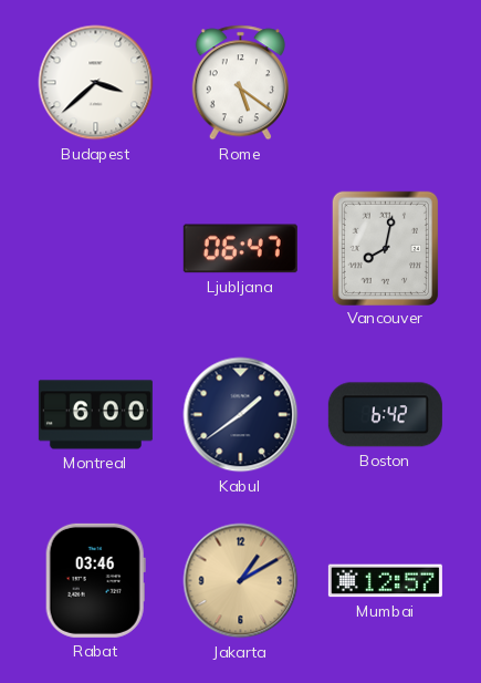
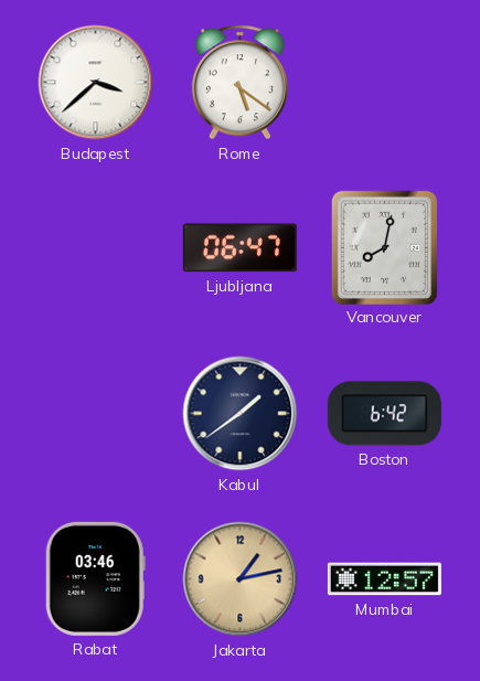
Montreal: 6:00 -> none
Jakarta: 1:10 -> 1:13
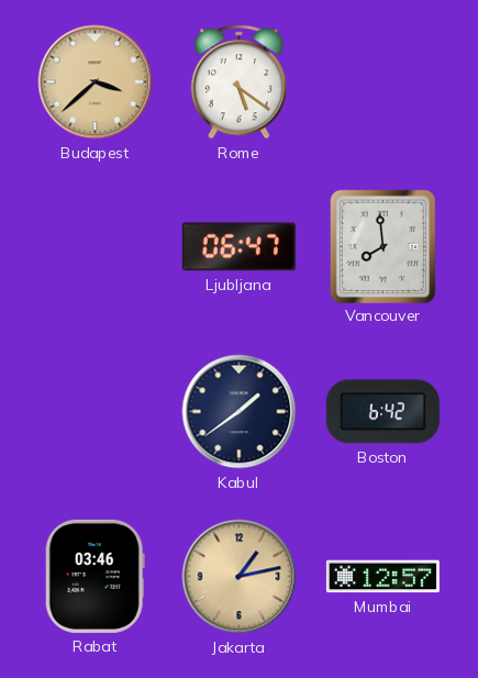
Budapest dial: white -> champagne
Vancouver: 8:02 -> 7:59
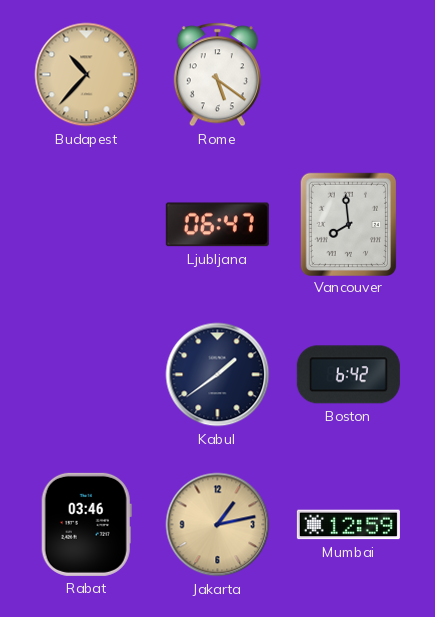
Budapest: 3:38 -> 10:37
Mumbai: 12:57 -> 12:59
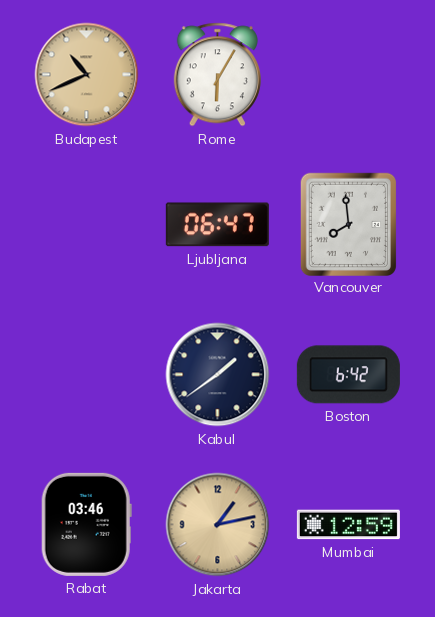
Budapest: 10:37 -> 10:41
Rome: 5:21 -> 6:05
